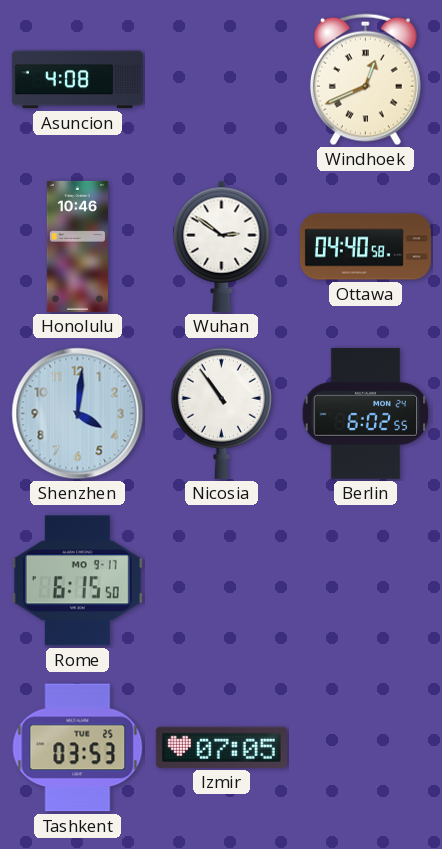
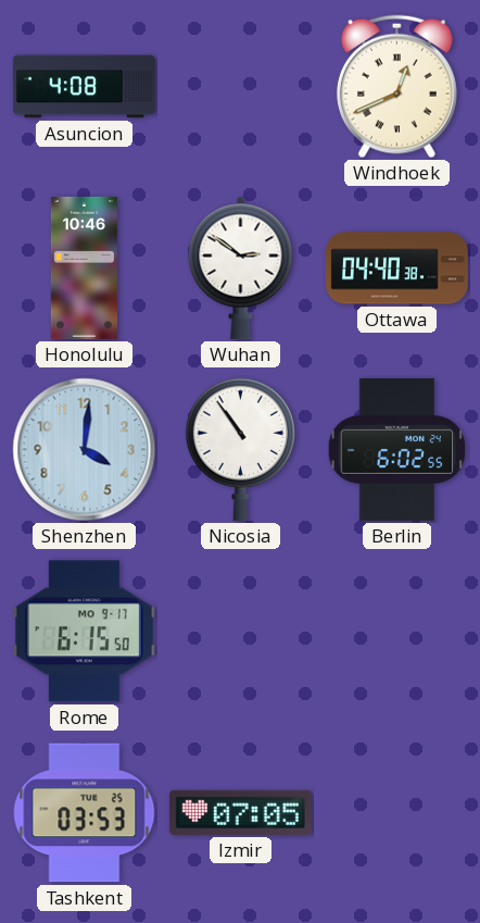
Ottawa: 04:40:58 -> 04:40:38
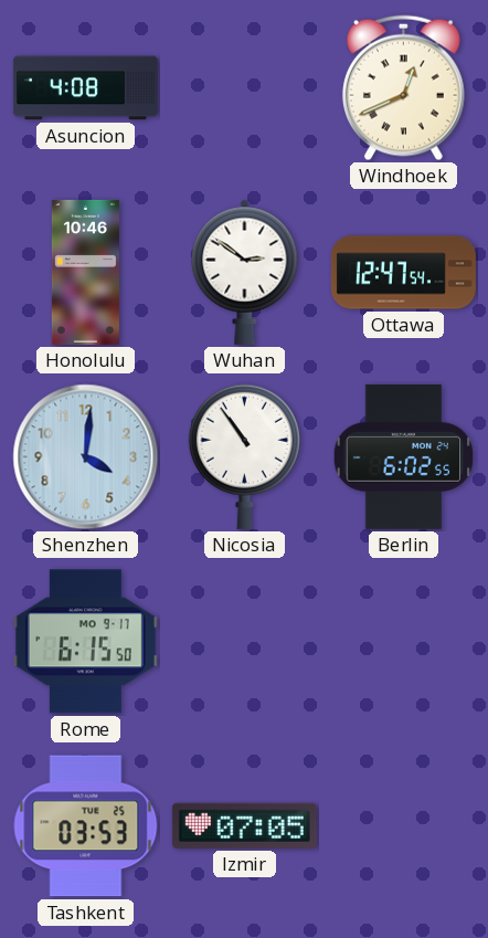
Ottawa: 04:40 -> 12:47
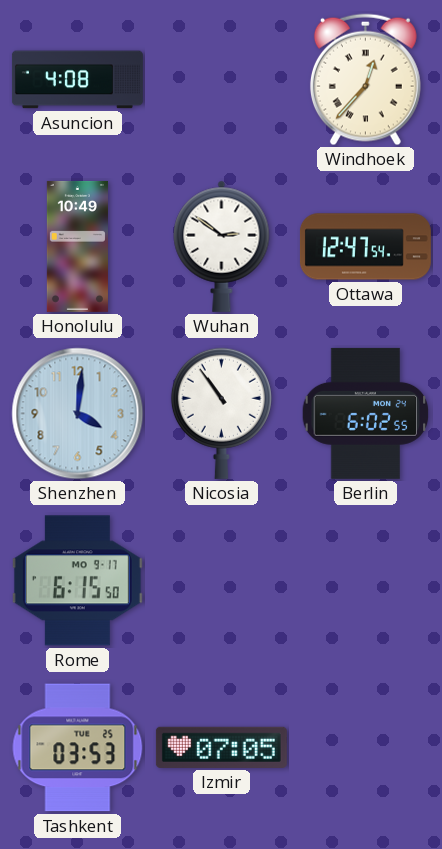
Windhoek: 12:41 -> 12:37
Honolulu: 10:46 -> 10:49
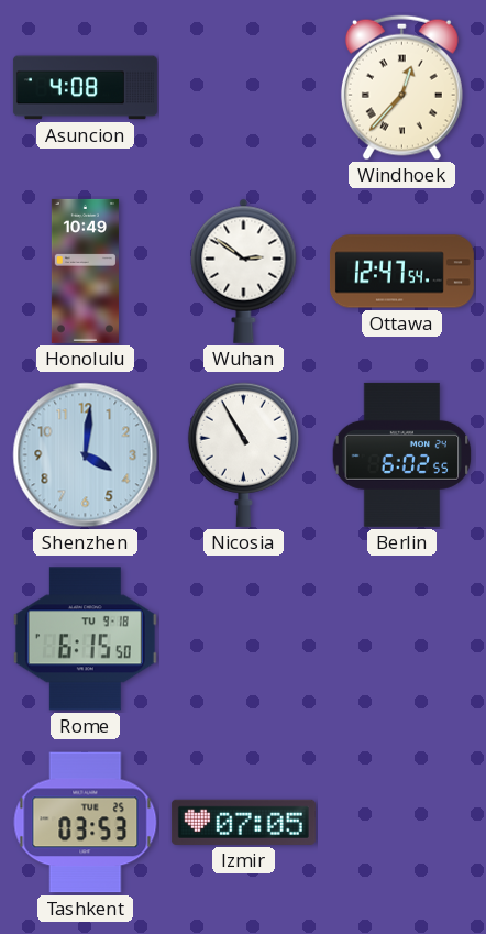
Nicosia: 10:54 -> 10:55
Rome date: MO 9-17 -> TU 9-18
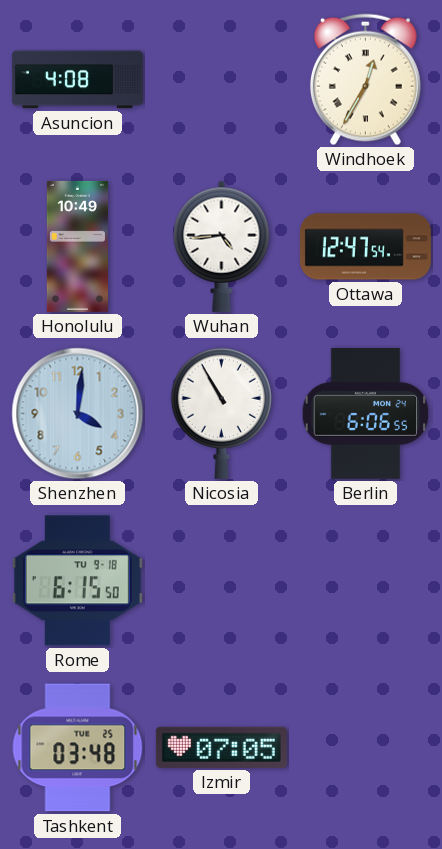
Windhoek: 12:37 -> 12:35
Wuhan: 2:51 -> 4:44
Berlin: 6:02 -> 6:06
Tashkent: 03:53 -> 03:48
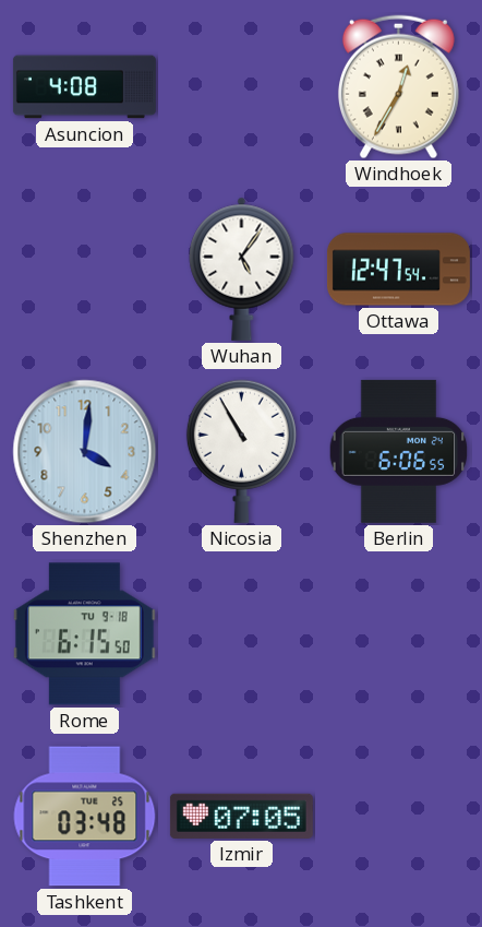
Honolulu: 10:49 -> none
Wuhan: 4:44 -> 5:06
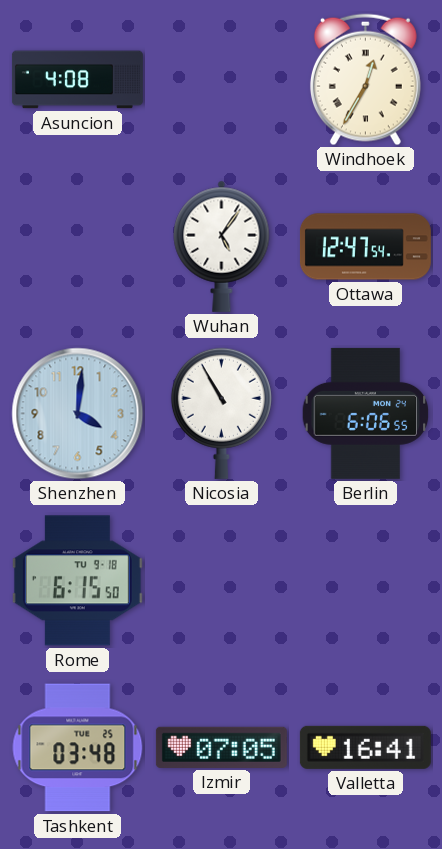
Valletta: none -> 16:41
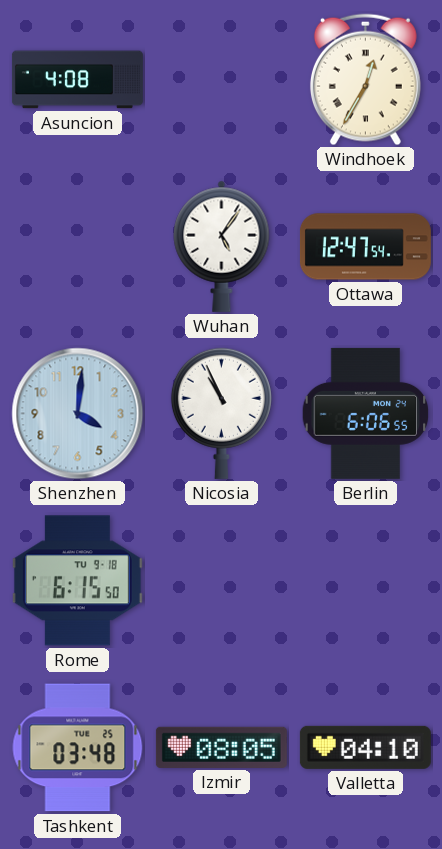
Nicosia: 10:55 -> 10:56
Izmir: 07:05 -> 08:05
Valletta: 16:41 -> 04:10
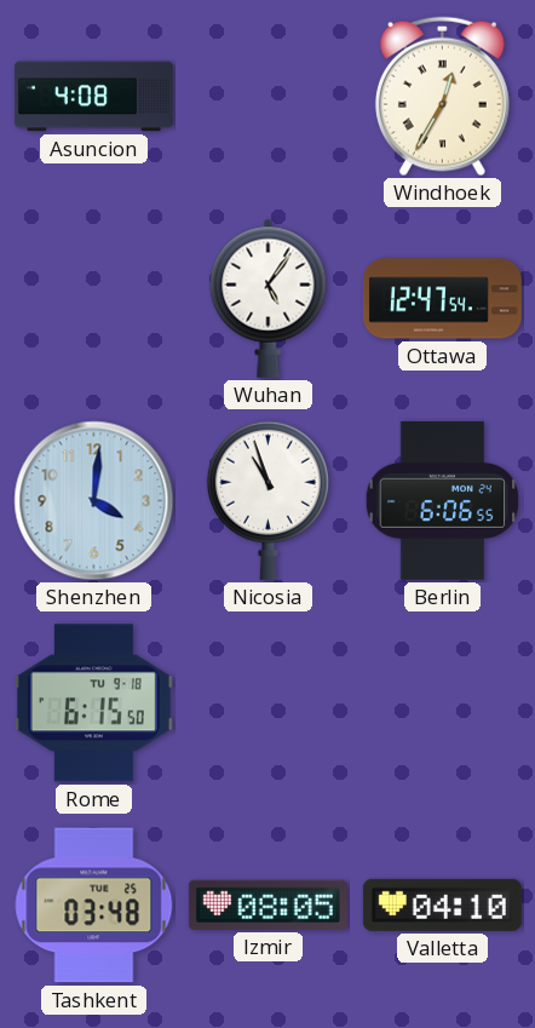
Nicosia: 10:56 -> 10:57
